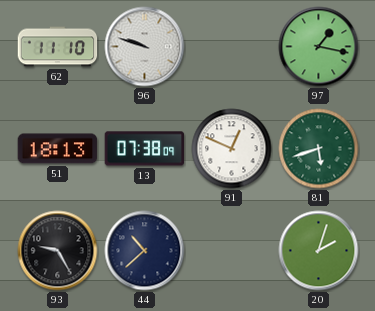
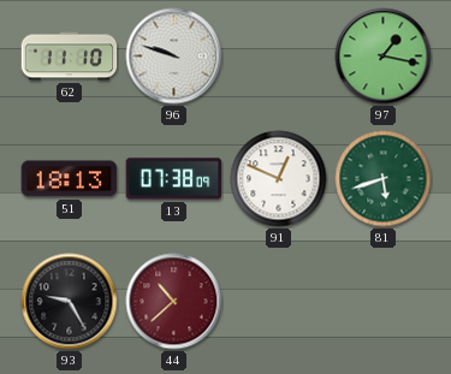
44 dial: navy -> burgundy
20: 2:03 -> none
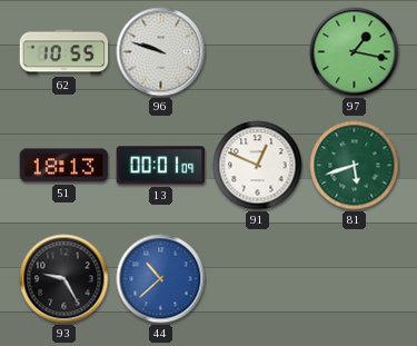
62: 11:10 -> 10:55
13: 07:38 -> 00:01
44 dial: burgundy -> blue
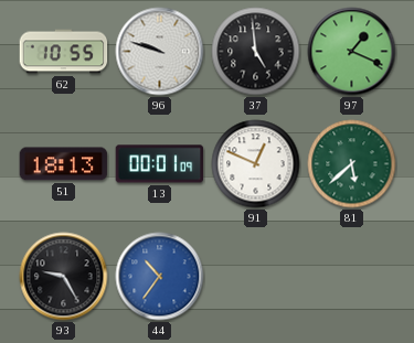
37: none -> 4:59
97: 1:17 -> 1:19
81: 5:42 -> 5:38
44: 10:38 -> 10:36
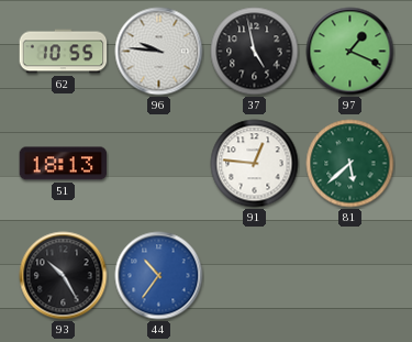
96: 9:48 -> 9:46
37: 4:59 -> 4:58
13: 00:01 -> none
91: 12:49 -> 12:46
93: 9:25 -> 10:25
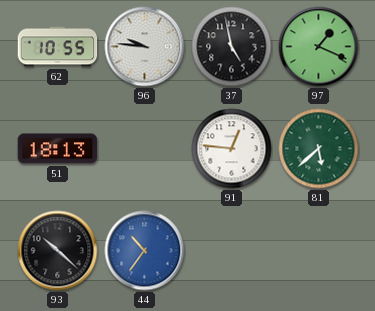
93: 10:25 -> 10:22
